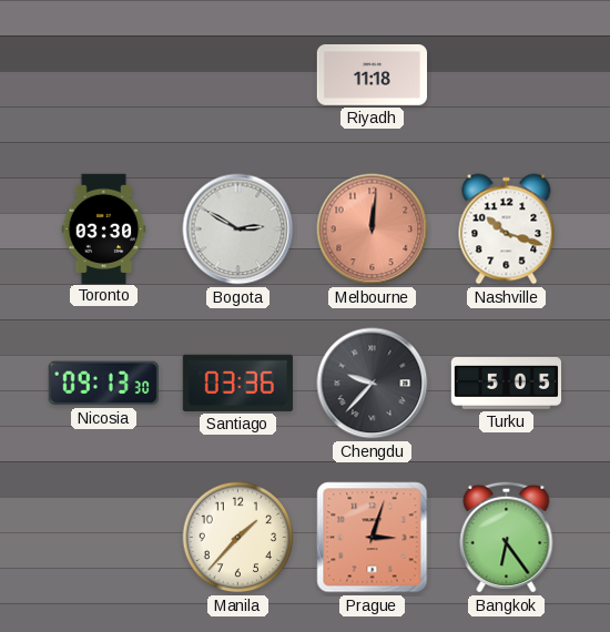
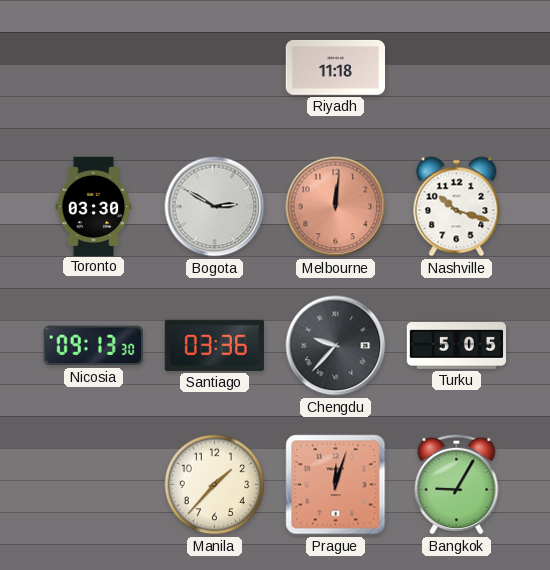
Prague: 3:03 -> 12:03
Bangkok: 6:24 -> 9:05
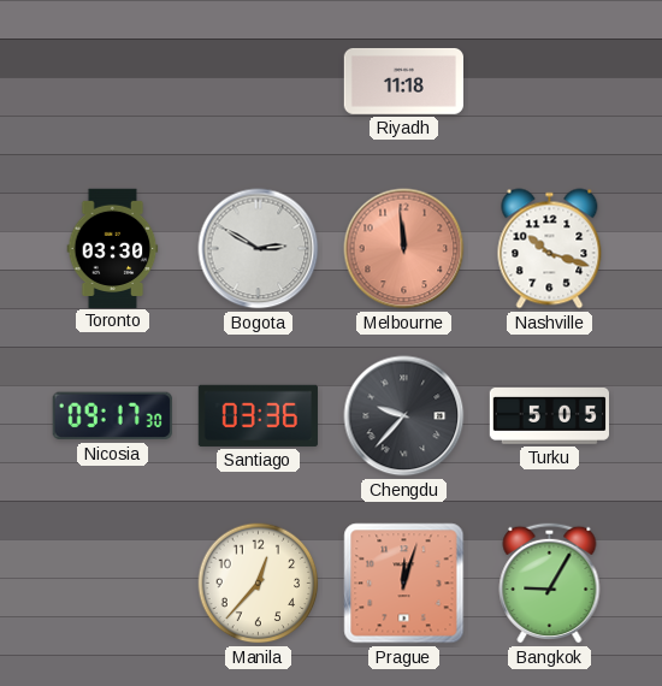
Melbourne: 12:01 -> 11:59
Nicosia: 09:13 -> 09:17
Manila: 1:37 -> 12:37
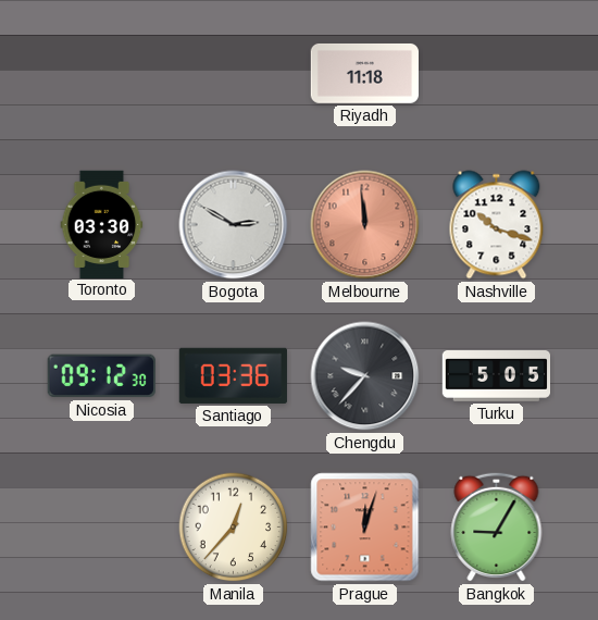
Nicosia: 09:17 -> 09:12
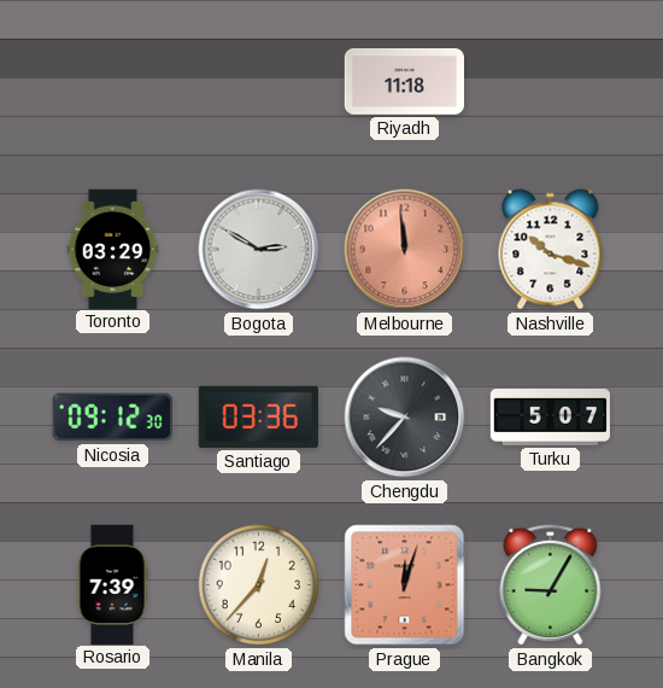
Toronto: 03:30 -> 03:29
Turku: 5:05 -> 5:07
Rosario: none -> 7:39
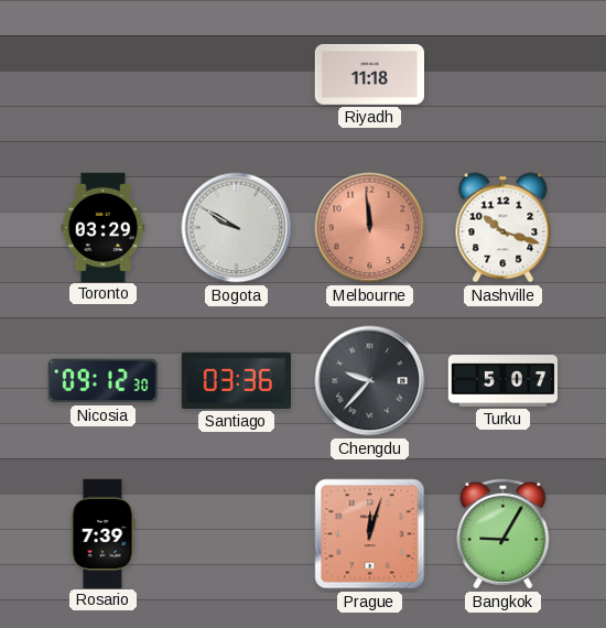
Bogota: 2:50 -> 9:50
Manila: 12:37 -> none
